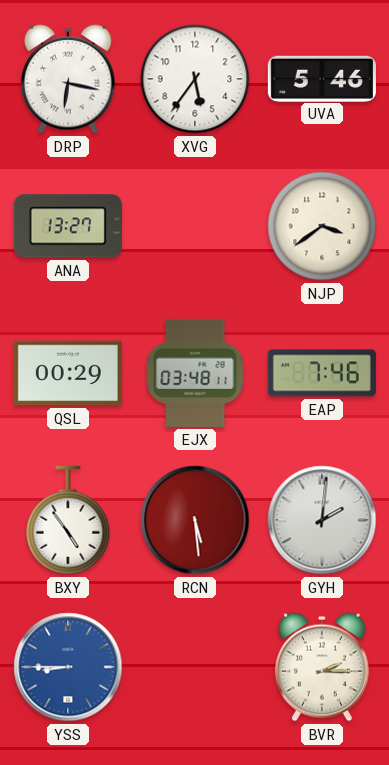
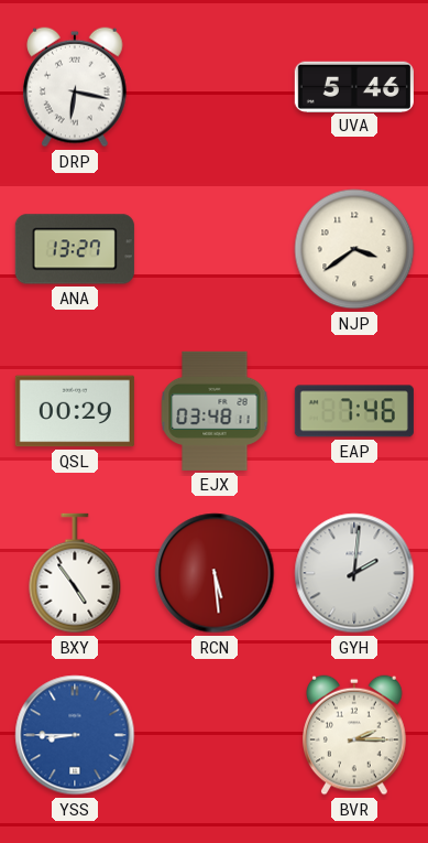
XVG: 5:36 -> none
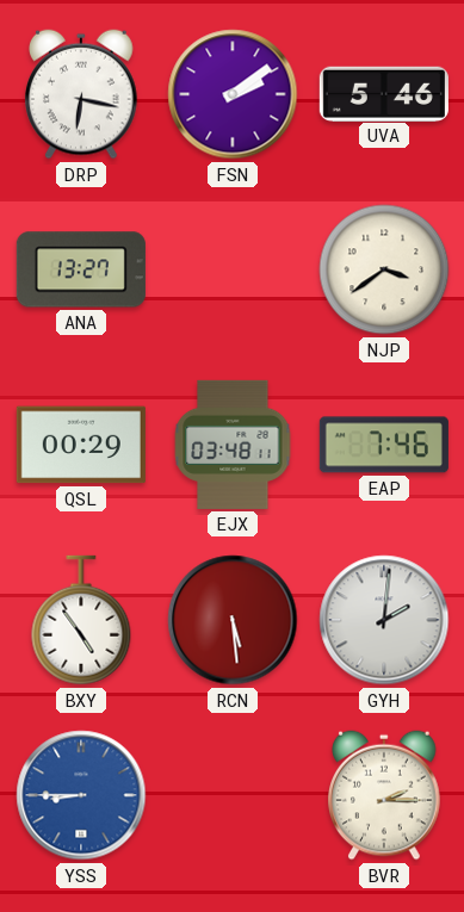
FSN: none -> 2:09
